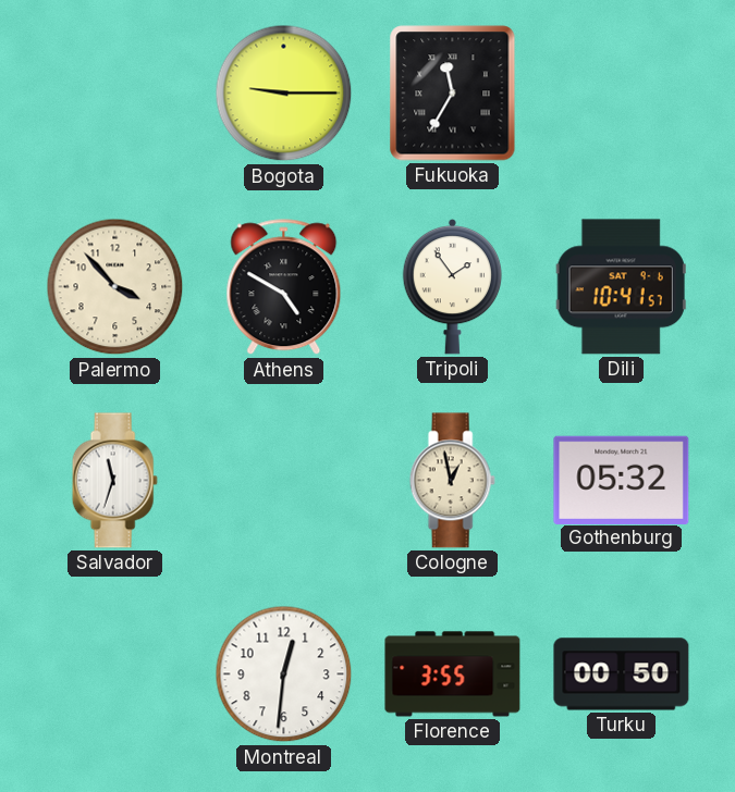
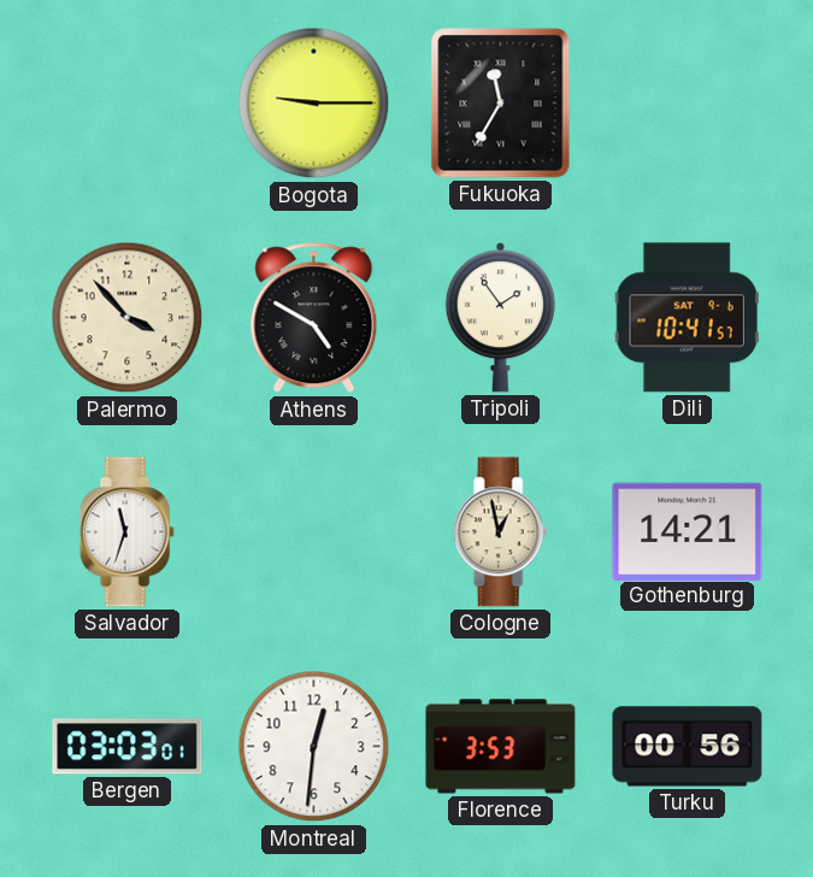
Gothenburg: 05:32 -> 14:21
Bergen: none -> 03:03
Florence: 3:55 -> 3:53
Turku: 00:50 -> 00:56
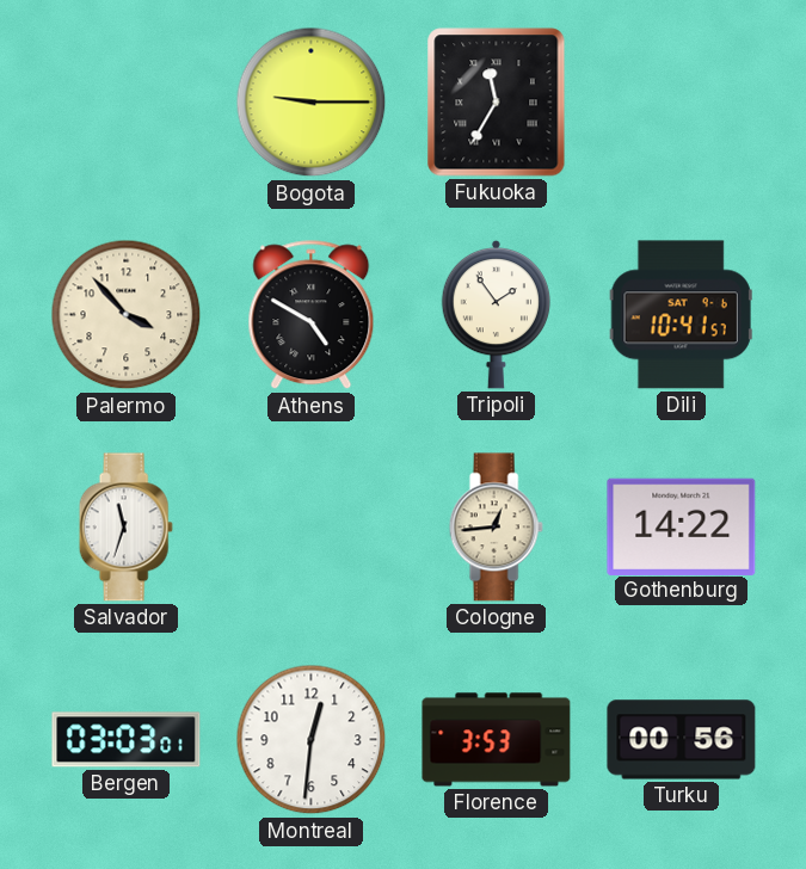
Cologne: 12:58 -> 12:44
Gothenburg: 14:21 -> 14:22
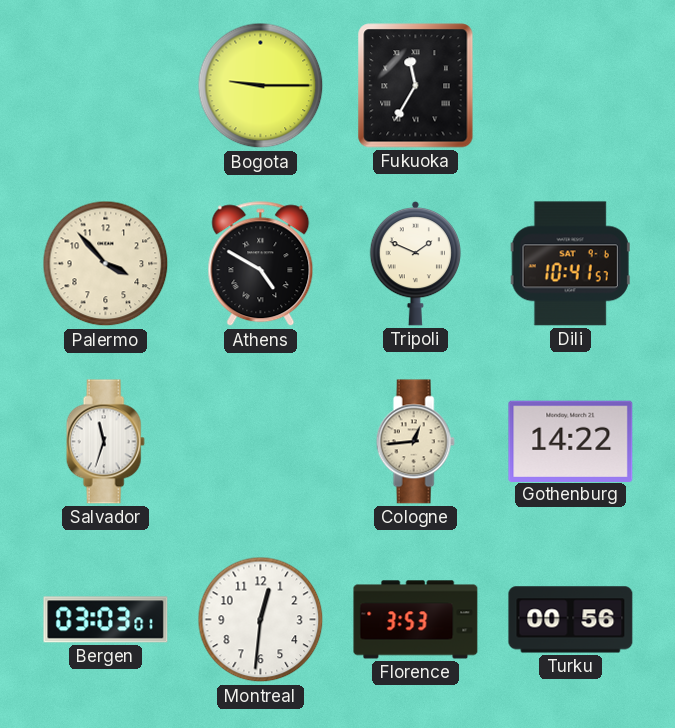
Tripoli: 1:54 -> 1:49
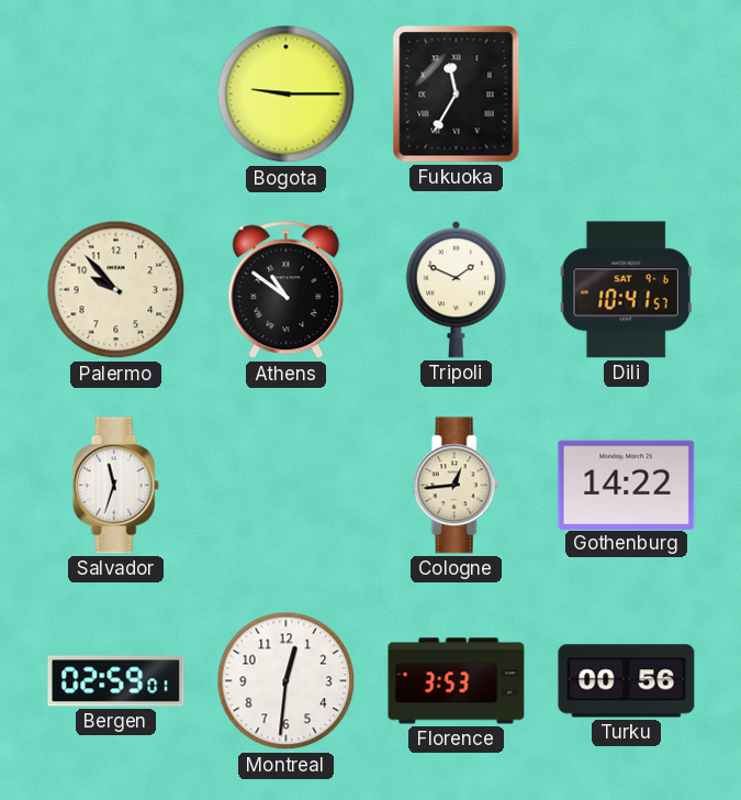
Palermo: 3:53 -> 9:53
Athens: 4:50 -> 10:51
Bergen: 03:03 -> 02:59
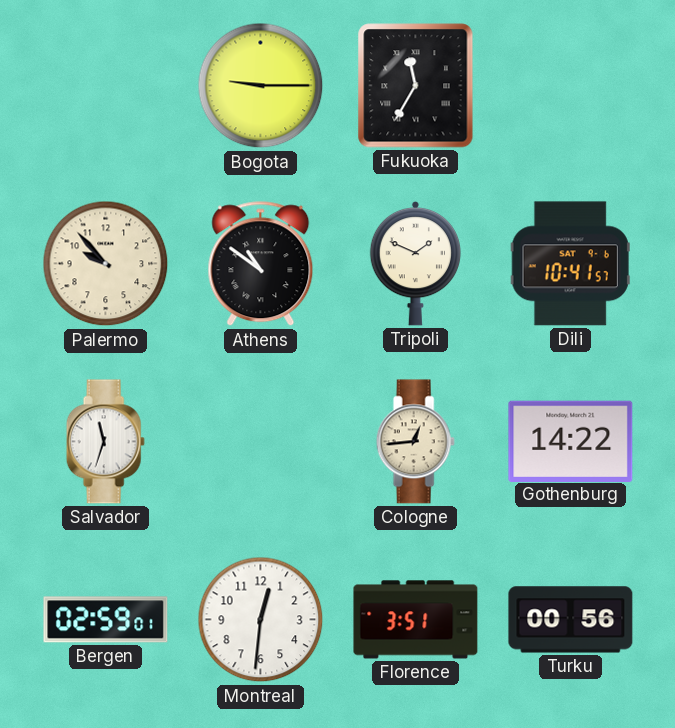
Florence: 3:53 -> 3:51
